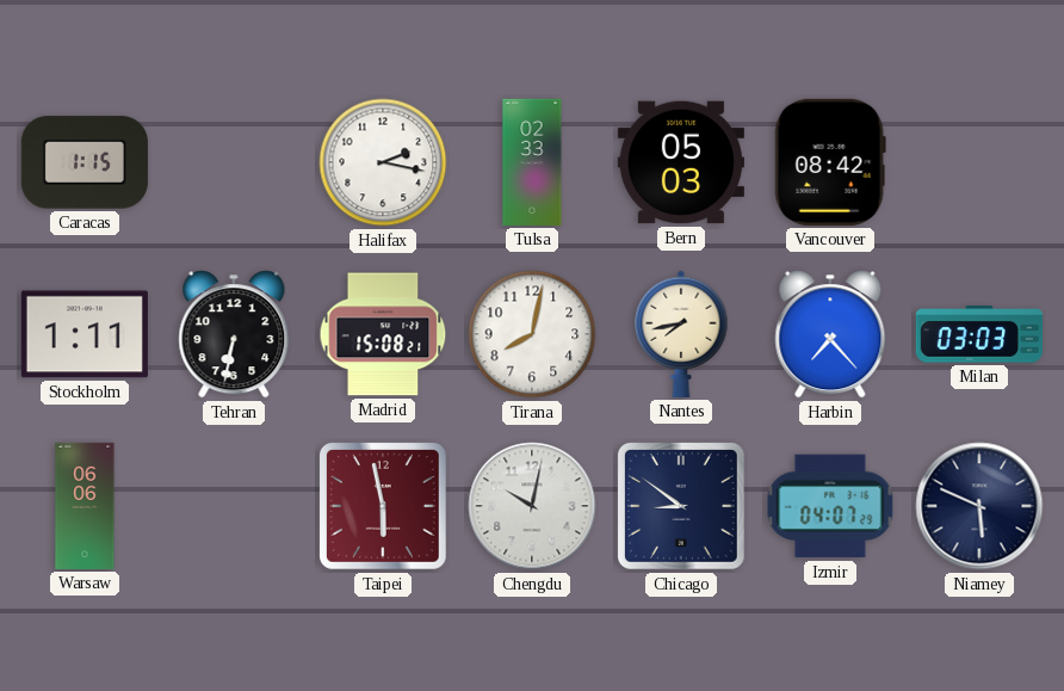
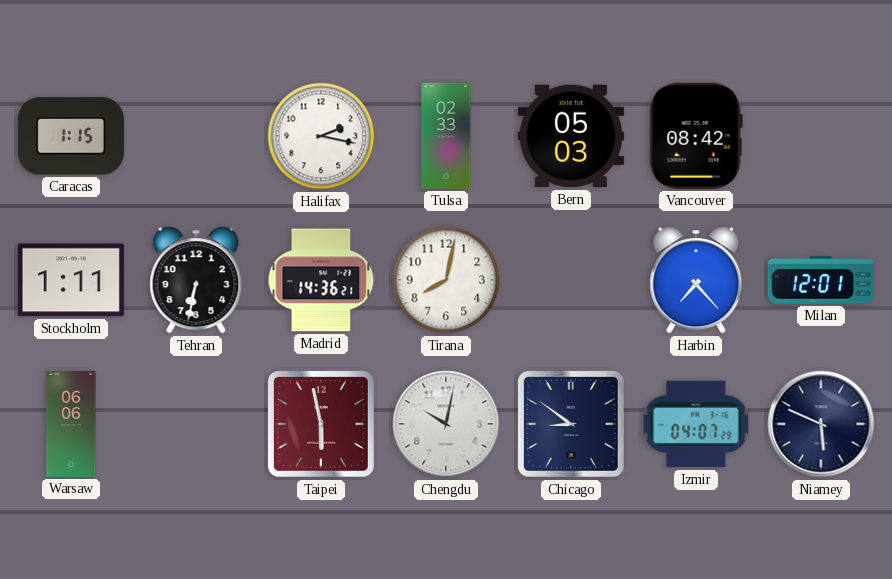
Madrid: 15:08 -> 14:36
Nantes: 7:43 -> none
Milan: 03:03 -> 12:01
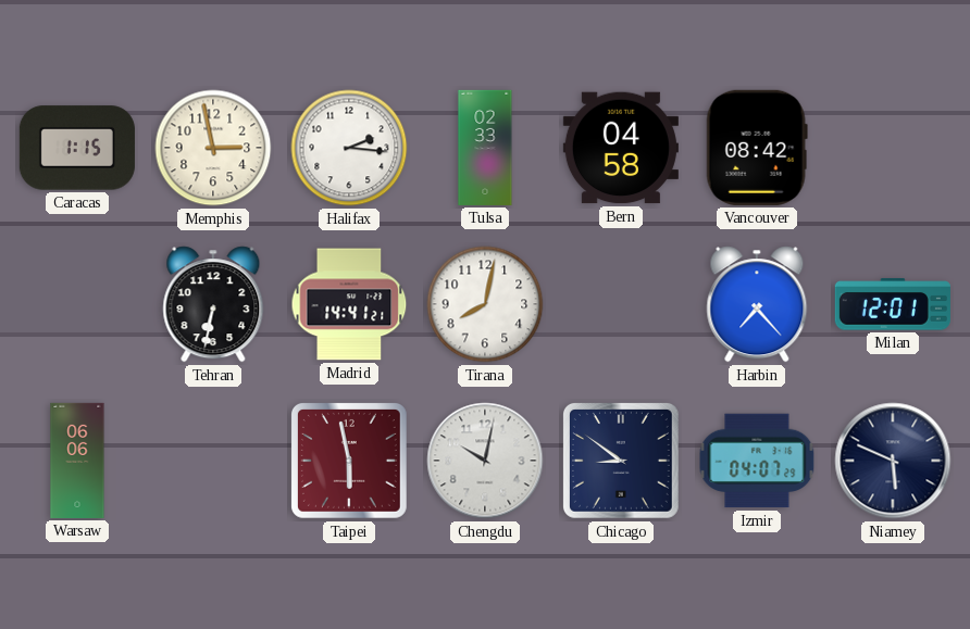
Memphis: none -> 2:58
Halifax: 2:17 -> 2:16
Bern: 05:03 -> 04:58
Stockholm: 1:11 -> none
Madrid: 14:36 -> 14:41
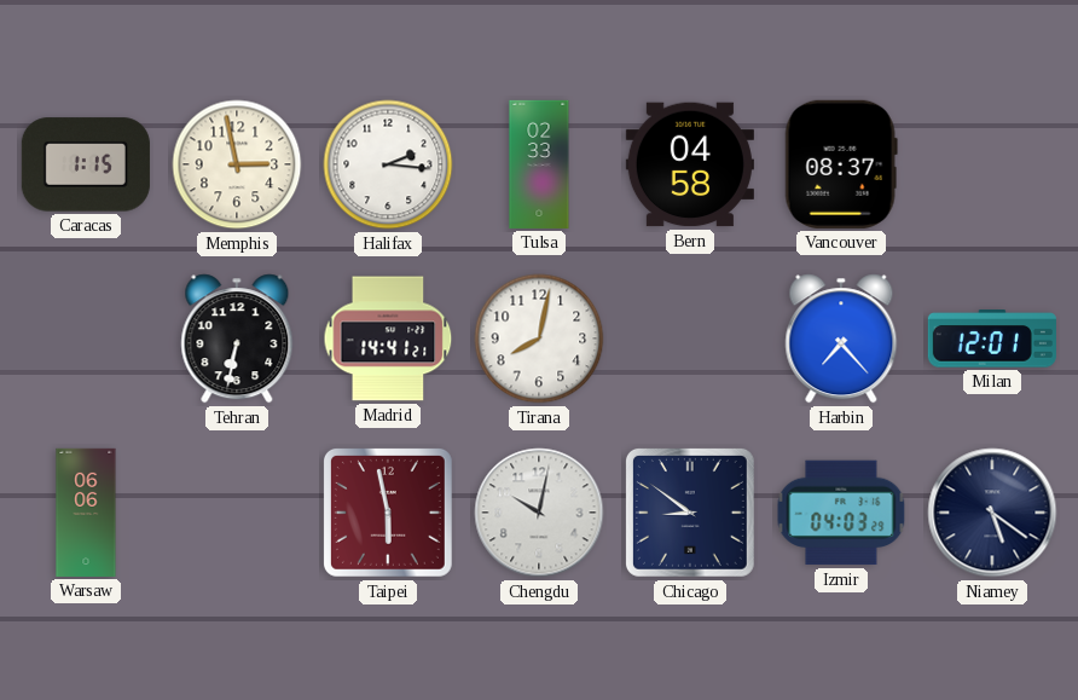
Vancouver: 08:42 -> 08:37
Izmir: 04:07 -> 04:03
Niamey: 5:49 -> 5:21
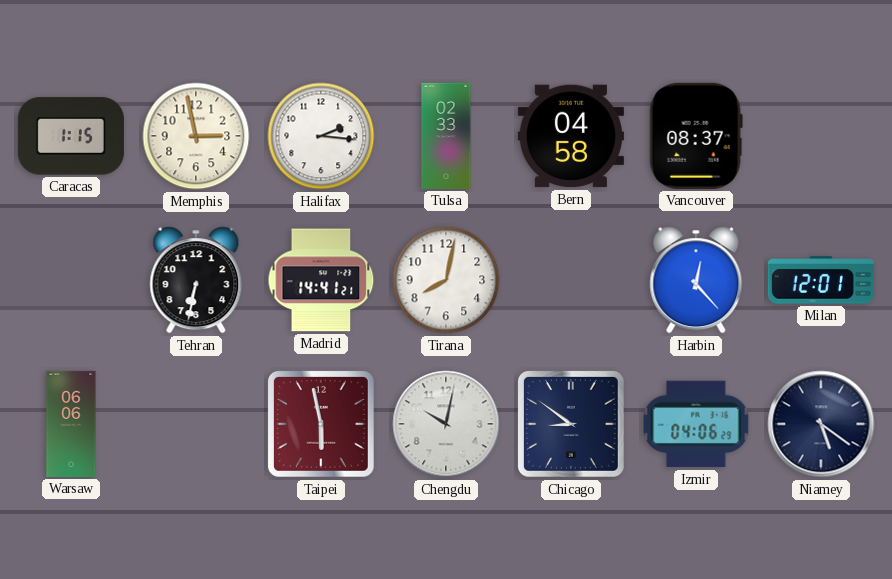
Harbin: 7:23 -> 12:23
Izmir: 04:03 -> 04:06
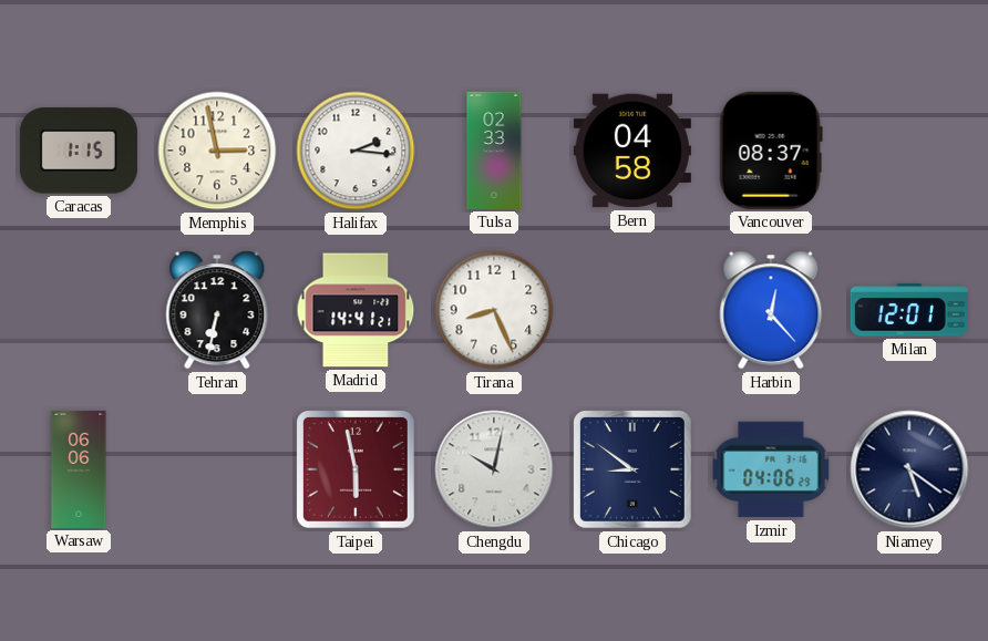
Tirana: 8:02 -> 8:26
